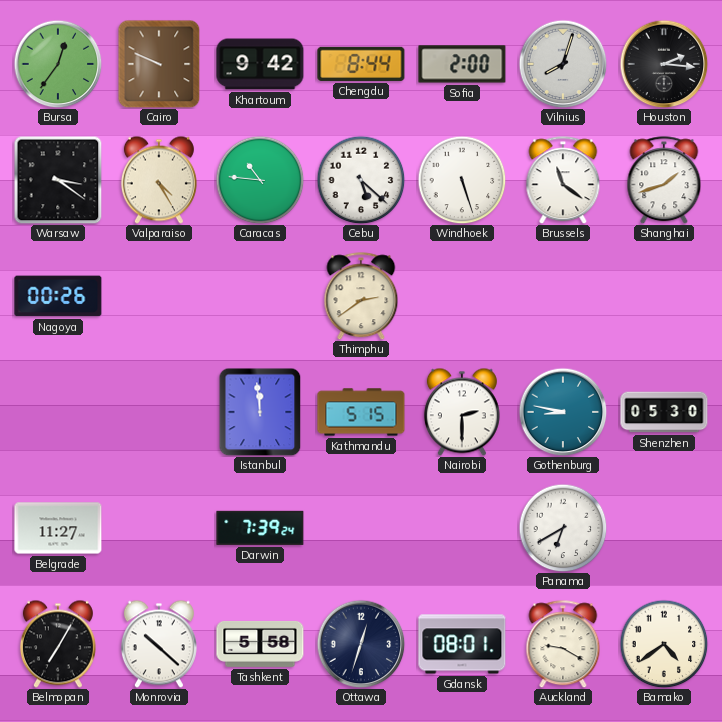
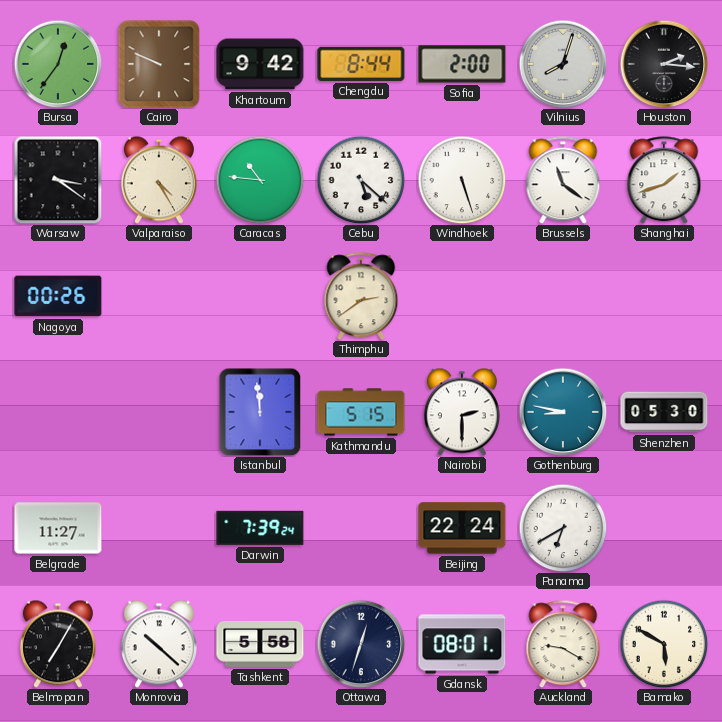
Beijing: none -> 22:24
Bamako: 4:39 -> 5:50
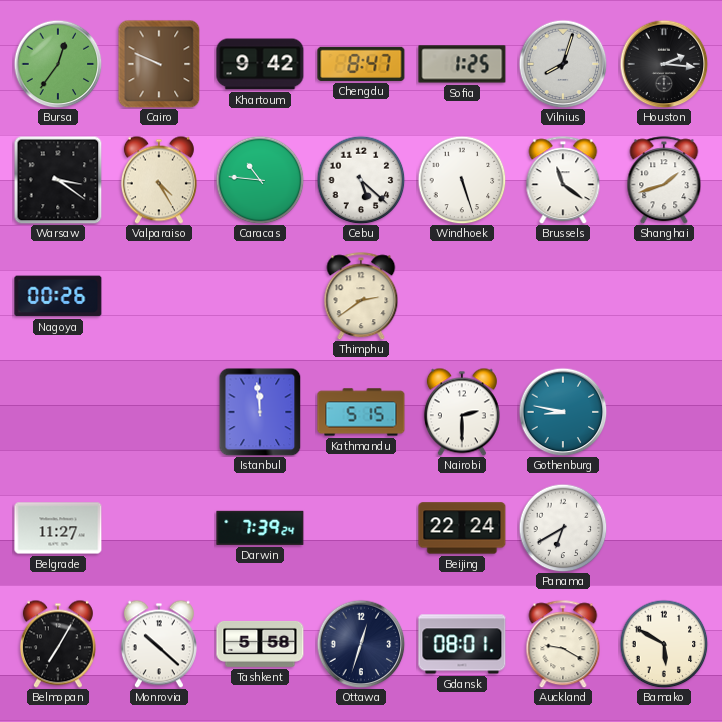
Chengdu: 8:44 -> 8:47
Sofia: 2:00 -> 1:25
Shenzhen: 05:30 -> none
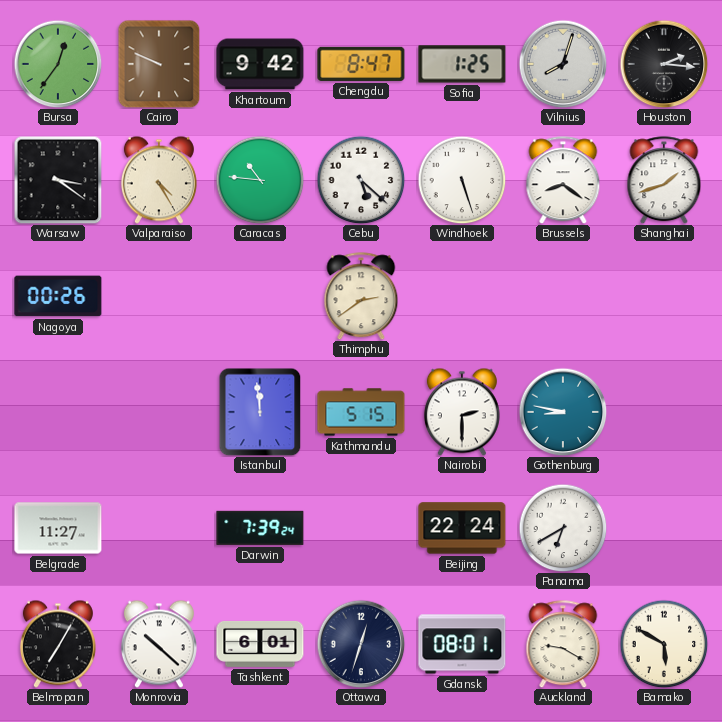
Brussels: 11:21 -> 8:21
Tashkent: 5:58 -> 6:01
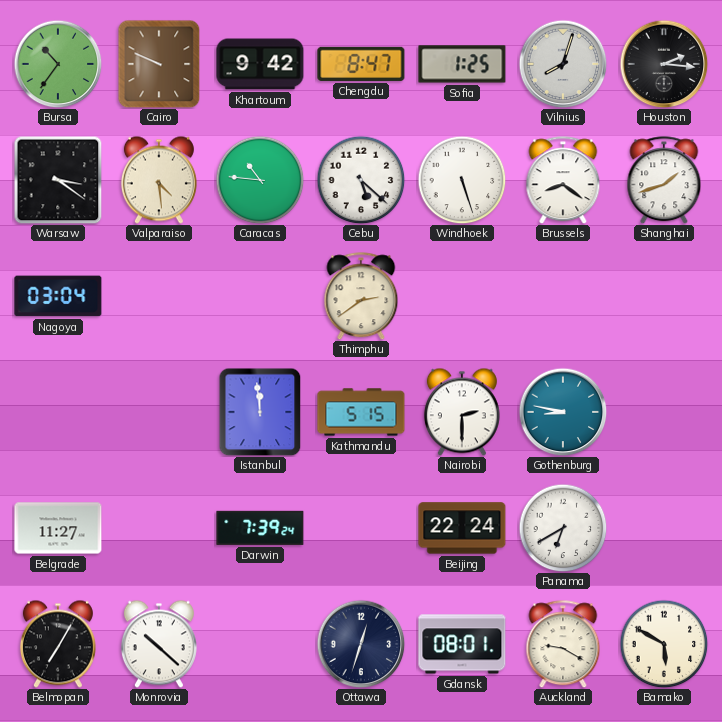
Bursa: 12:36 -> 10:36
Valparaiso: 4:25 -> 4:29
Nagoya: 00:26 -> 03:04
Tashkent: 6:01 -> none
